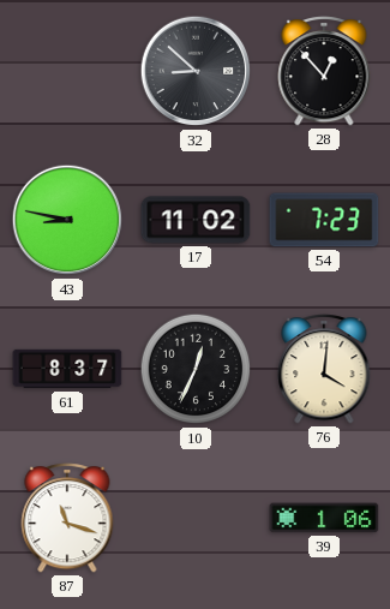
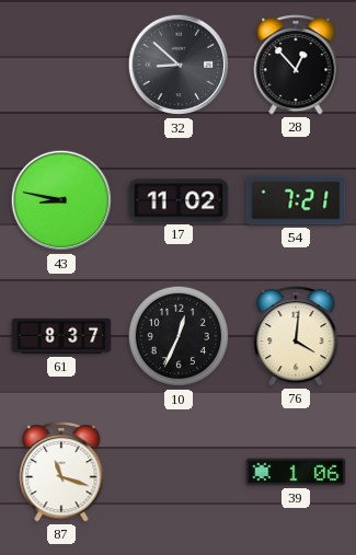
54: 7:23 -> 7:21
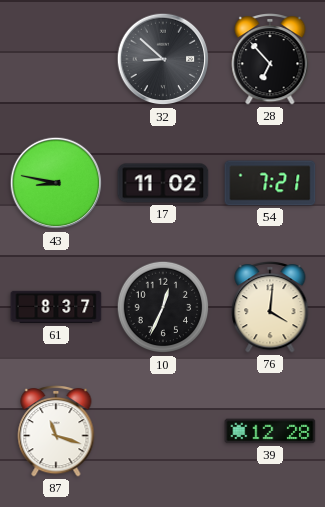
28: 12:53 -> 6:53
39: 1:06 -> 12:28
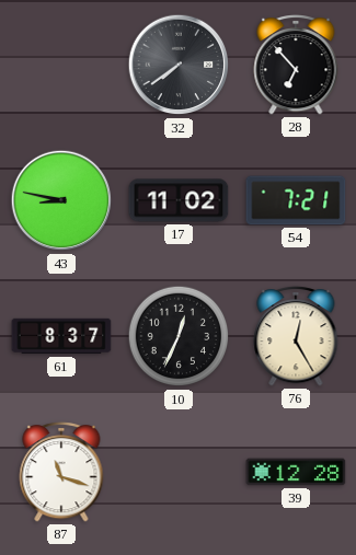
32: 8:52 -> 7:39
76: 4:01 -> 12:25
